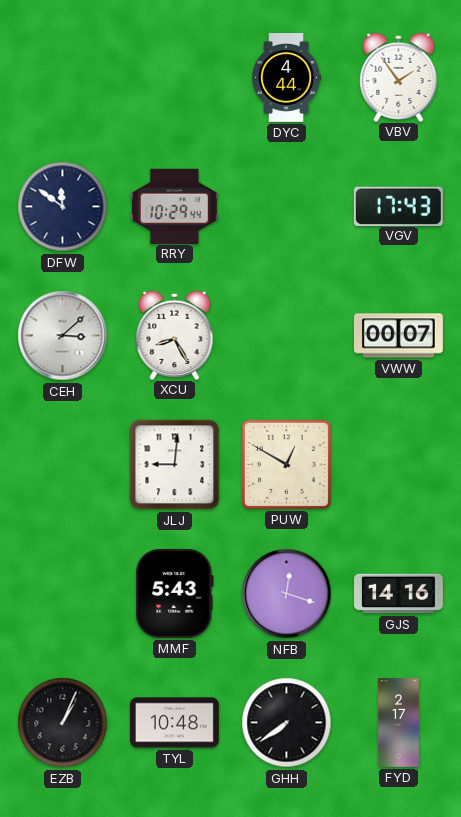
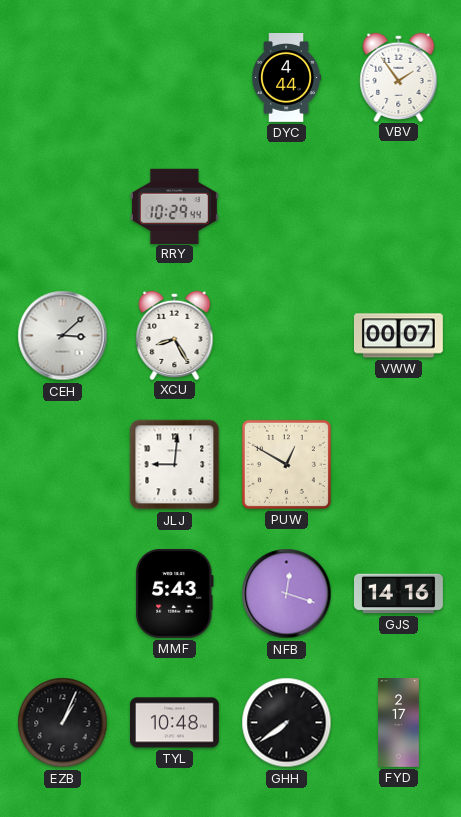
DFW: 11:51 -> none
VGV: 17:43 -> none
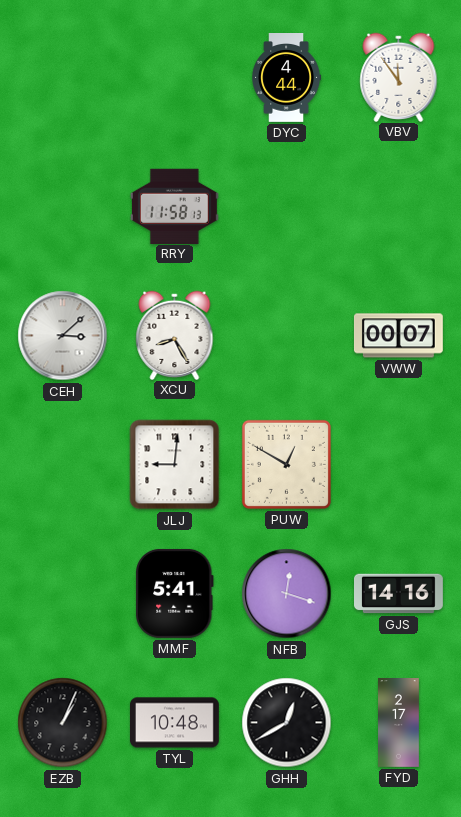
VBV: 1:54 -> 11:54
RRY: 10:29 -> 11:58
MMF: 5:43 -> 5:41
GHH: 7:39 -> 12:40
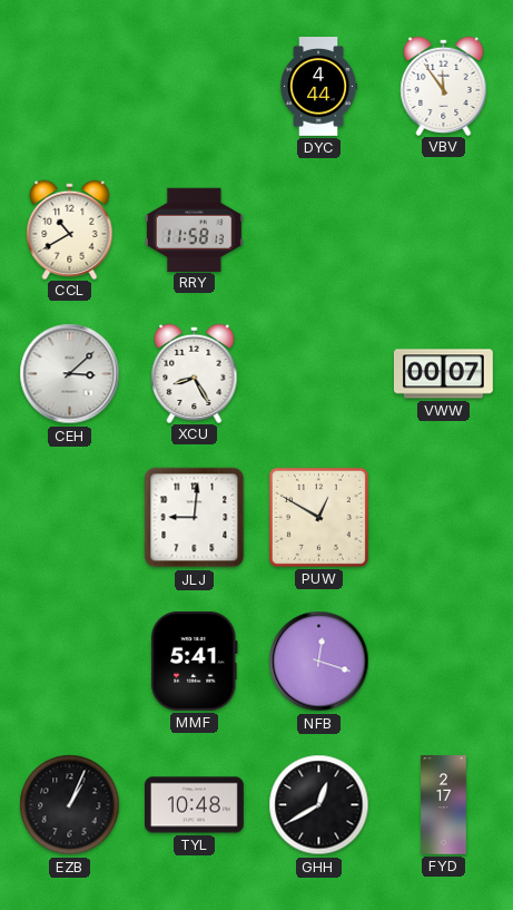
CCL: none -> 10:40
GJS: 14:16 -> none
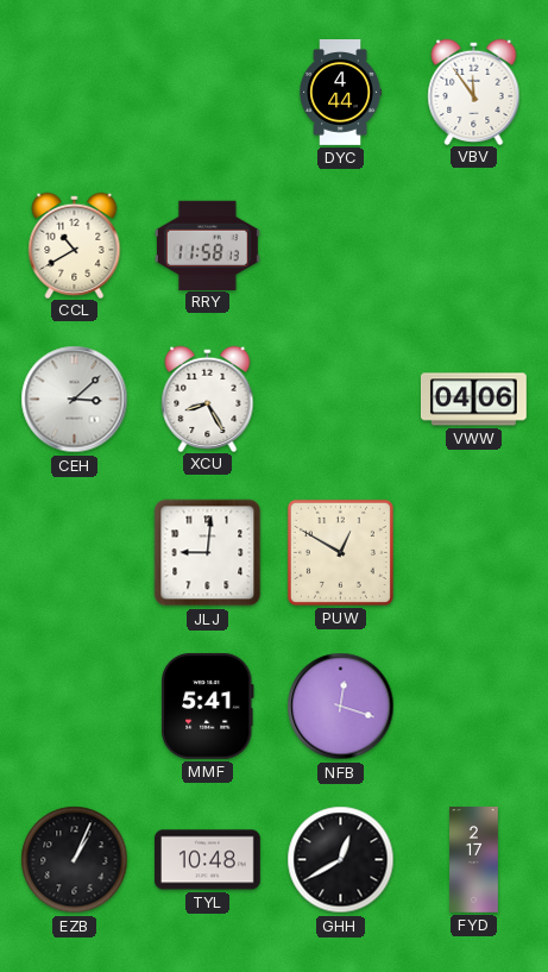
VWW: 00:07 -> 04:06
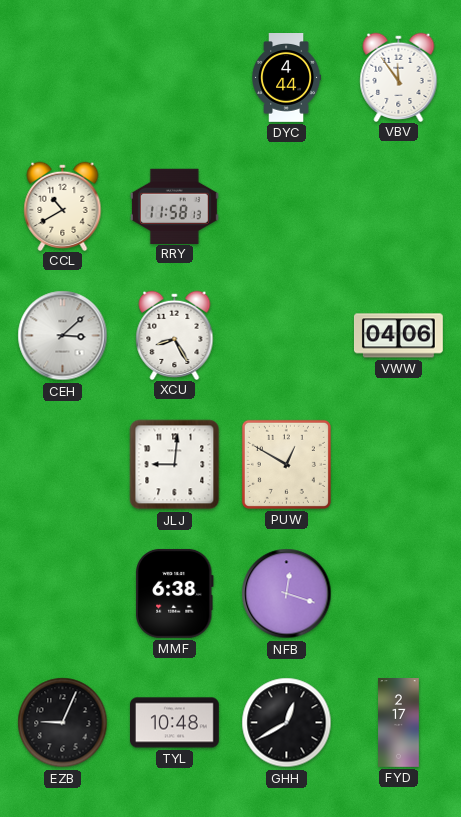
MMF: 5:41 -> 6:38
EZB: 1:04 -> 9:04
